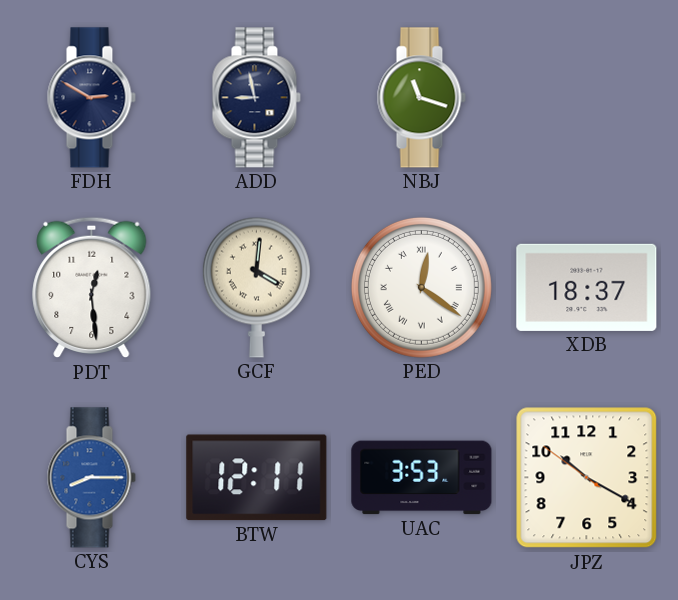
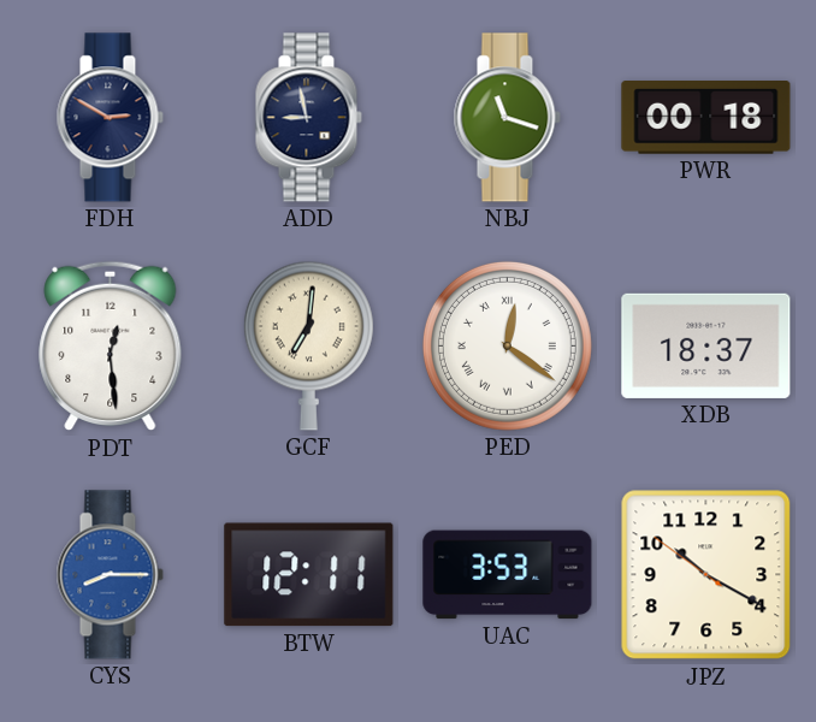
PWR: none -> 00:18
GCF: 4:01 -> 7:01
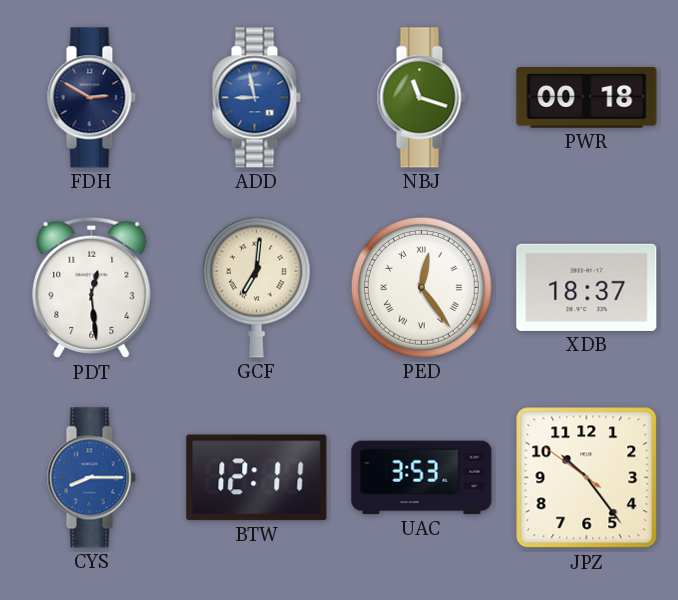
ADD dial: navy -> blue
PED: 12:21 -> 12:24
JPZ: 10:19 -> 10:23
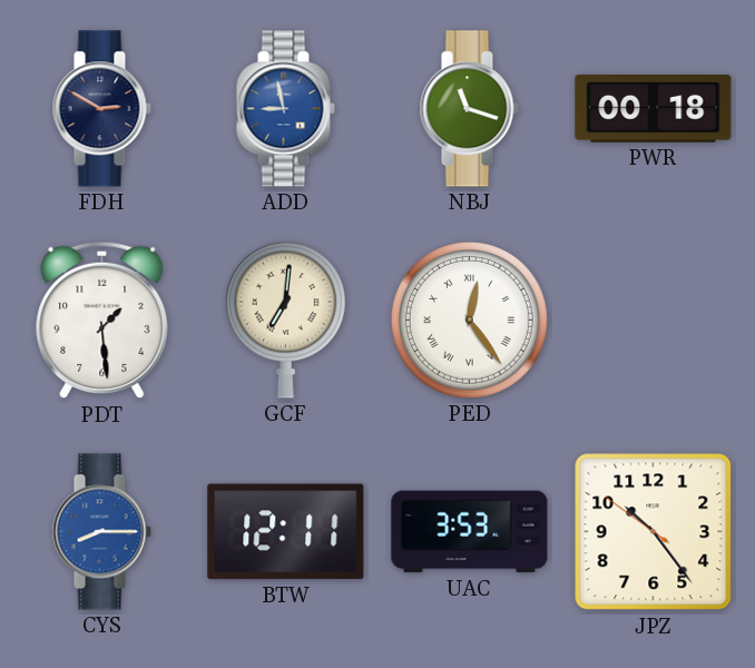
PDT: 12:29 -> 1:29
XDB: 18:37 -> none
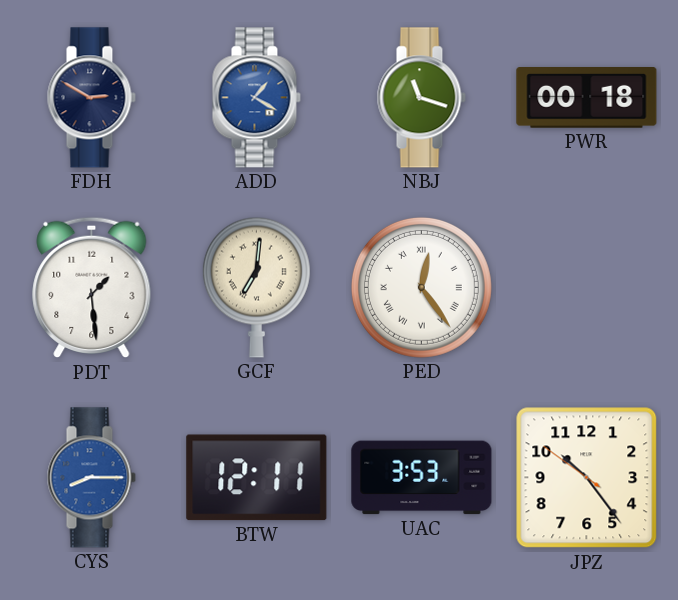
ADD: 8:58 -> 1:20
